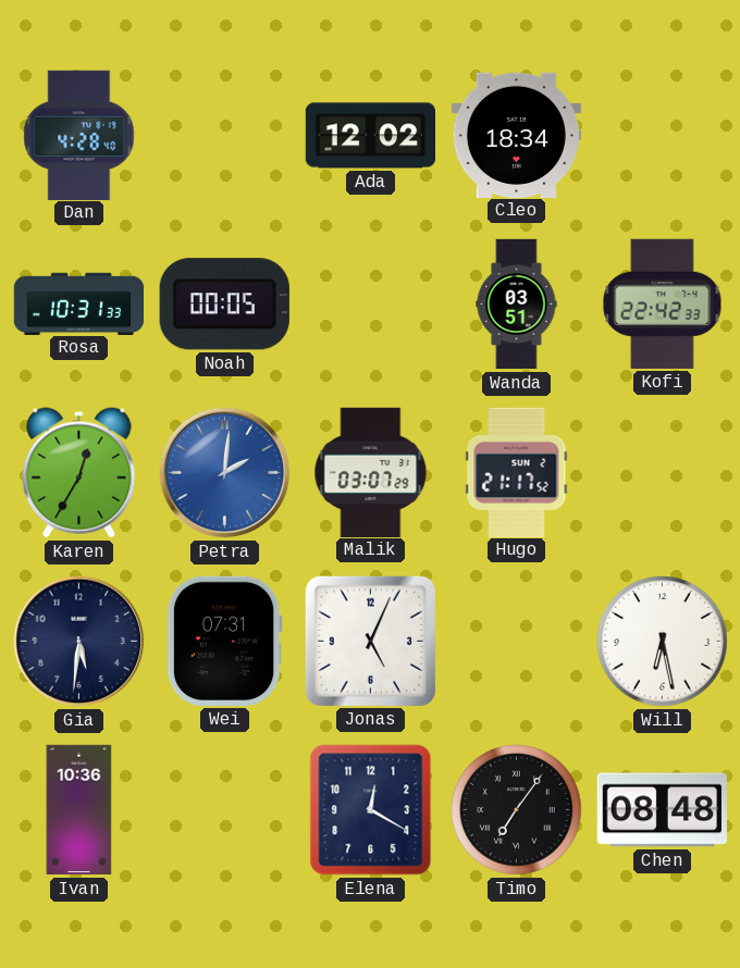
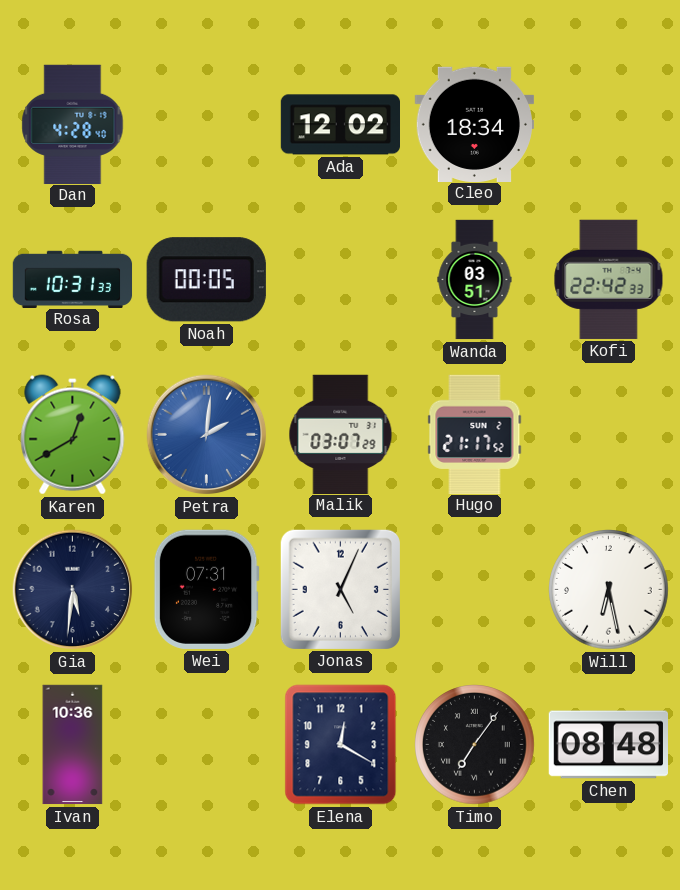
Karen: 12:35 -> 12:40
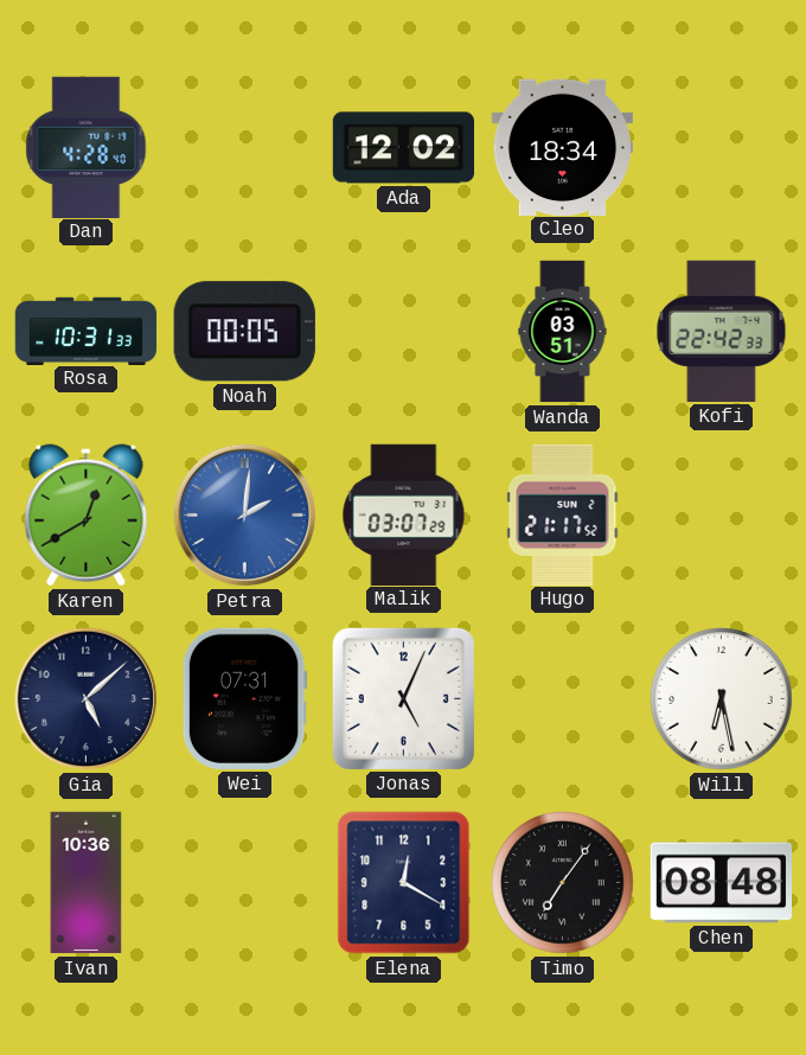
Gia: 5:31 -> 5:08
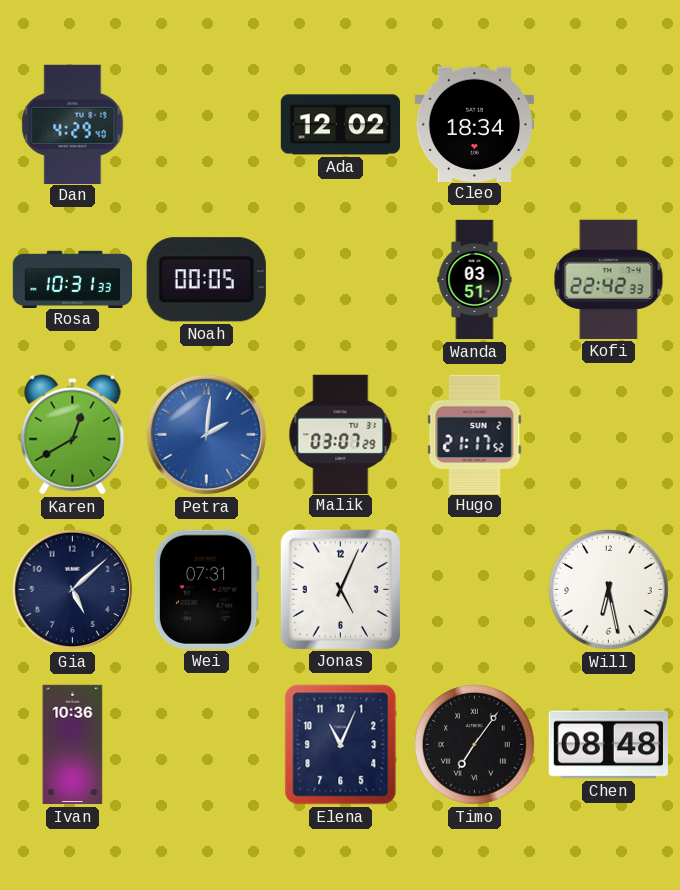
Dan: 4:28 -> 4:29
Elena: 12:20 -> 11:04
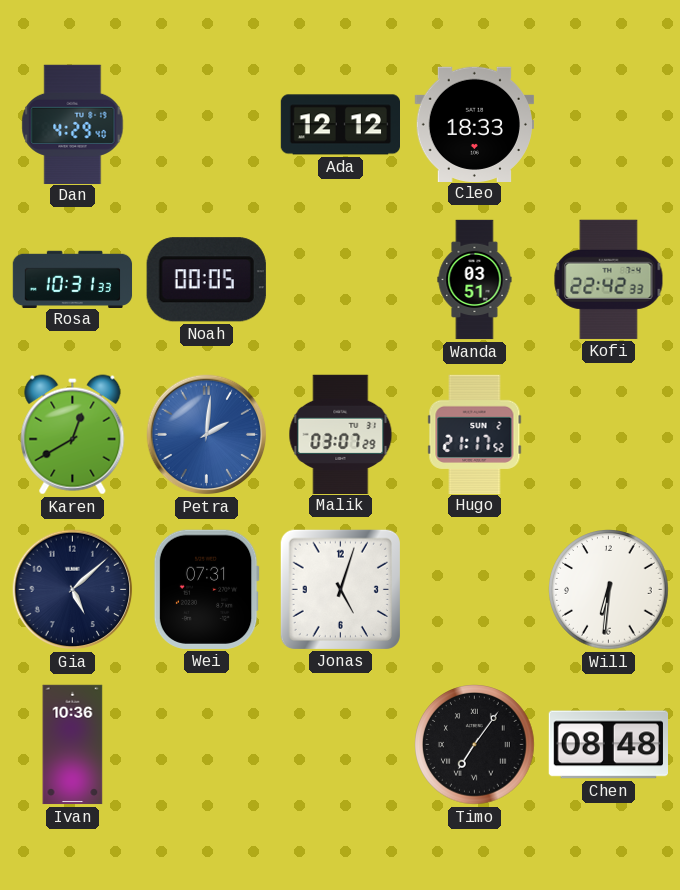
Ada: 12:02 -> 12:12
Cleo: 18:34 -> 18:33
Jonas: 5:04 -> 5:03
Will: 6:28 -> 6:31
Elena: 11:04 -> none
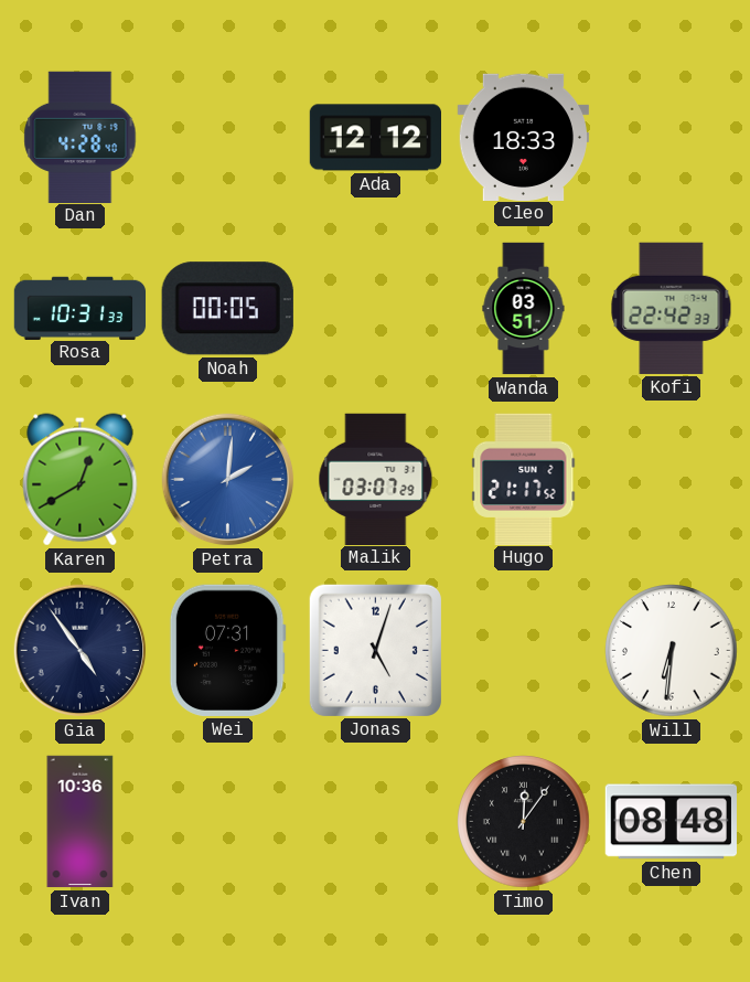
Dan: 4:29 -> 4:28
Gia: 5:08 -> 4:54
Timo: 7:06 -> 12:06
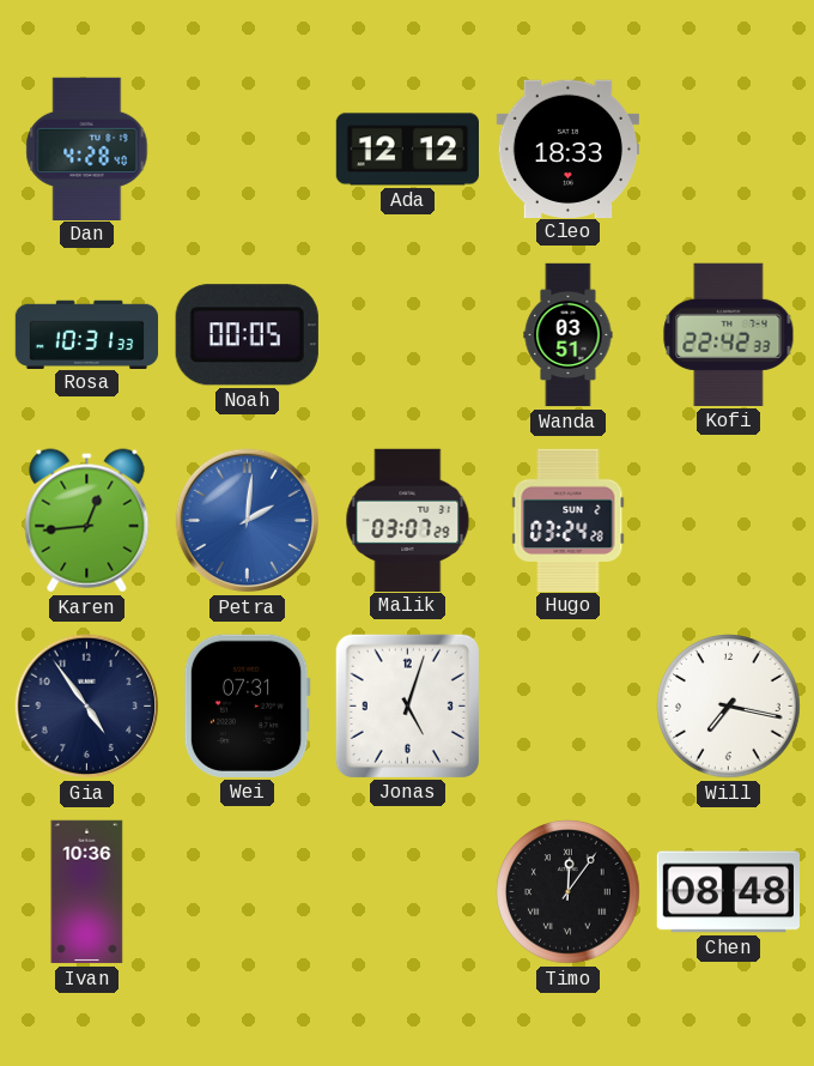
Karen: 12:40 -> 12:44
Hugo: 21:17 -> 03:24
Will: 6:31 -> 7:17
